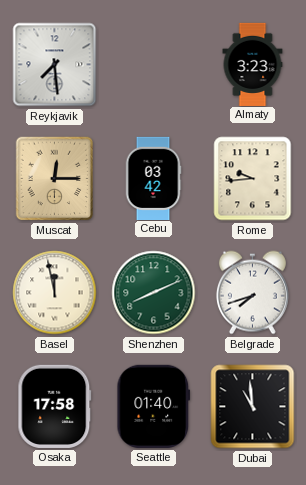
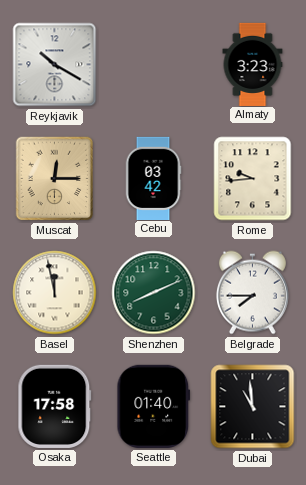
Reykjavik: 7:29 -> 10:20
Belgrade: 7:42 -> 7:45
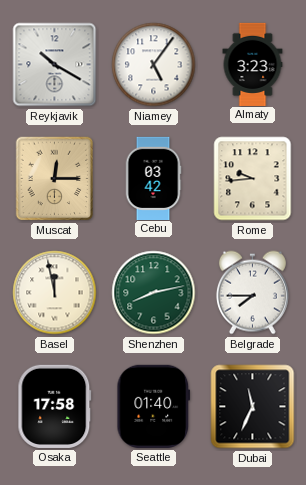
Niamey: none -> 5:06
Shenzhen: 8:11 -> 8:13
Dubai: 10:59 -> 11:34
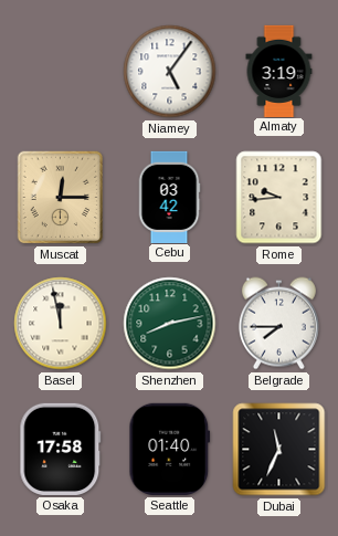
Reykjavik: 10:20 -> none
Almaty: 3:23 -> 3:19
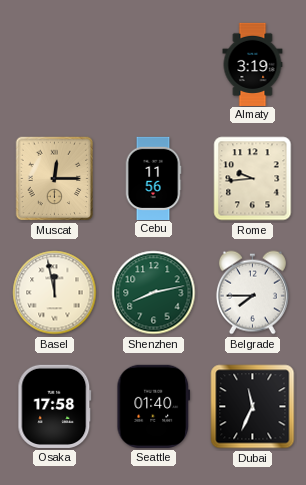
Niamey: 5:06 -> none
Cebu: 03:42 -> 11:56
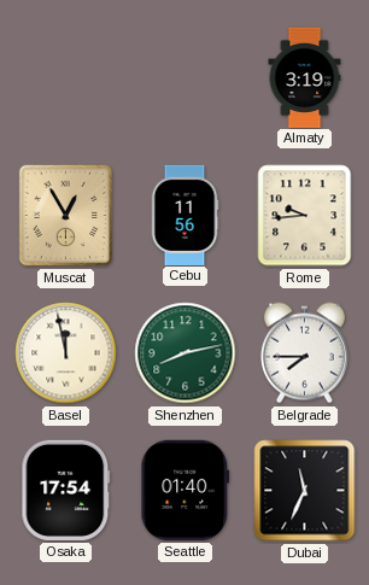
Muscat: 12:15 -> 12:55
Osaka: 17:58 -> 17:54
